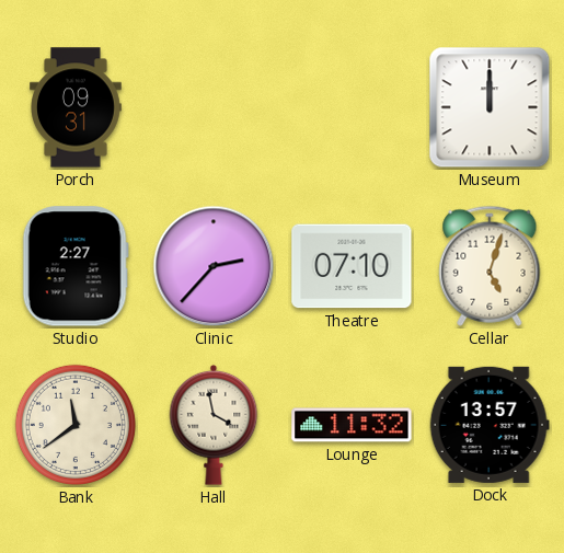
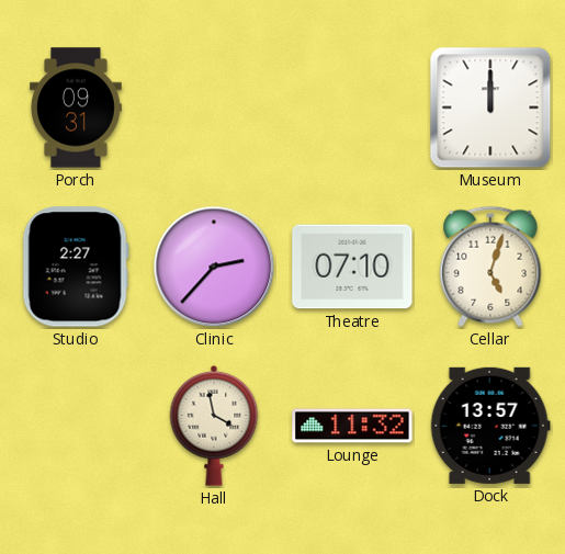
Bank: 11:39 -> none
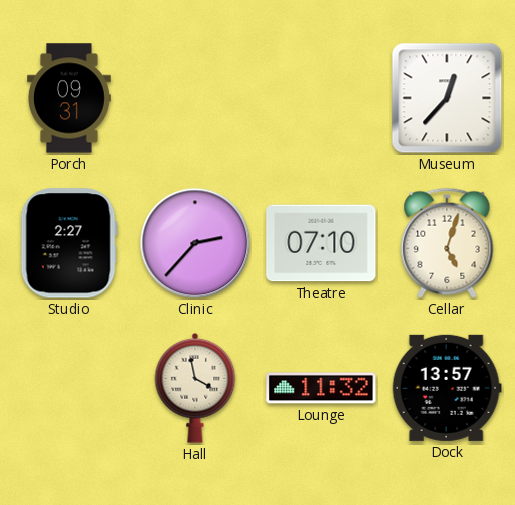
Museum: 12:00 -> 12:37
